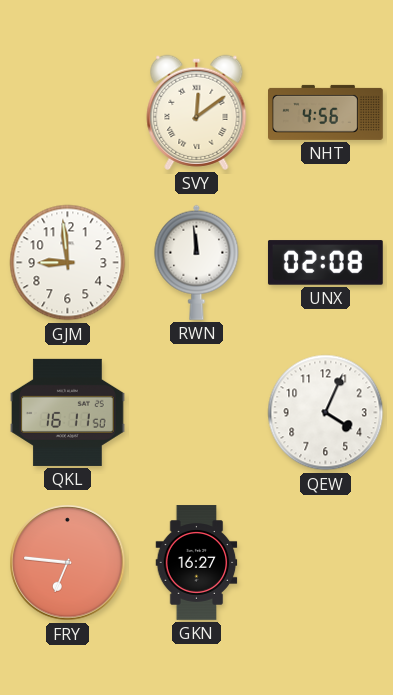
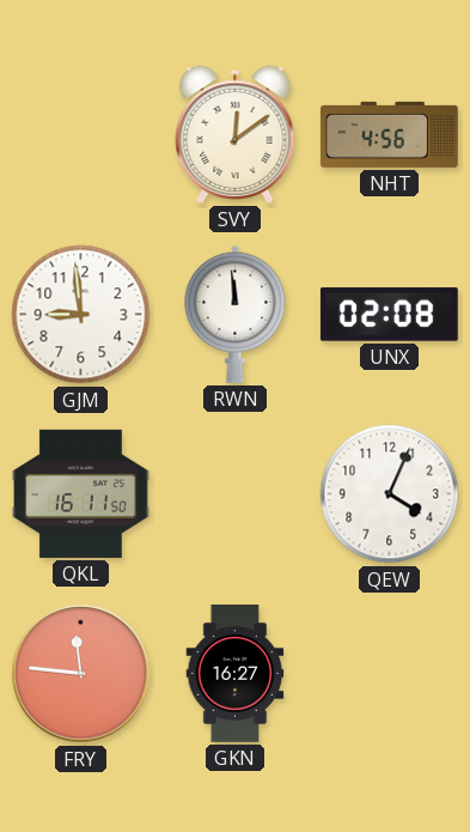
FRY: 6:46 -> 11:46
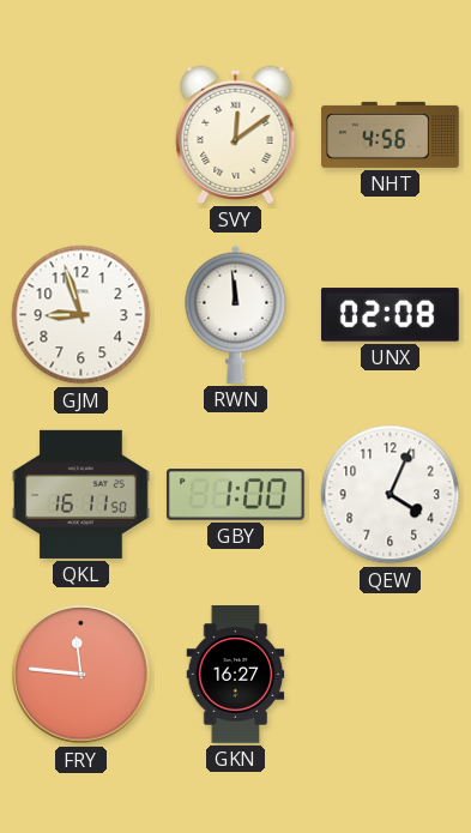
GJM: 8:59 -> 8:57
GBY: none -> 1:00
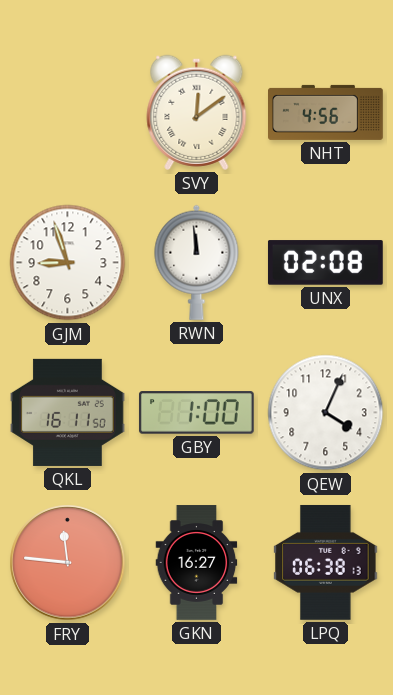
LPQ: none -> 06:38
